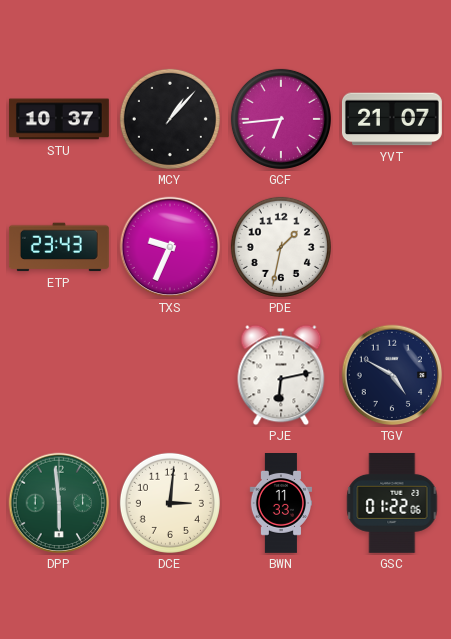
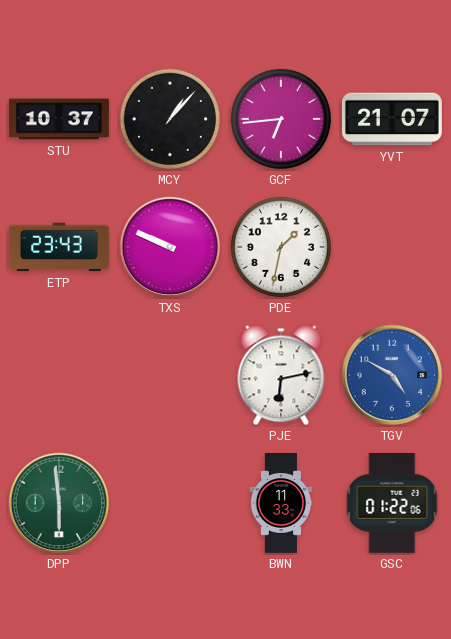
TXS: 9:34 -> 9:49
TGV dial: navy -> blue
DCE: 3:01 -> none
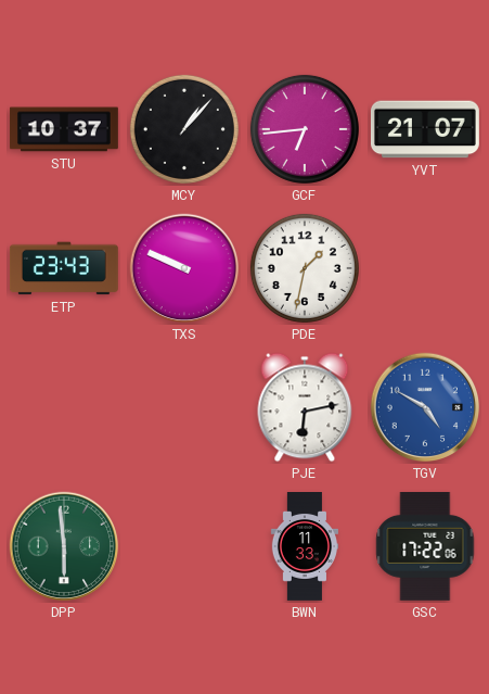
GSC: 01:22 -> 17:22
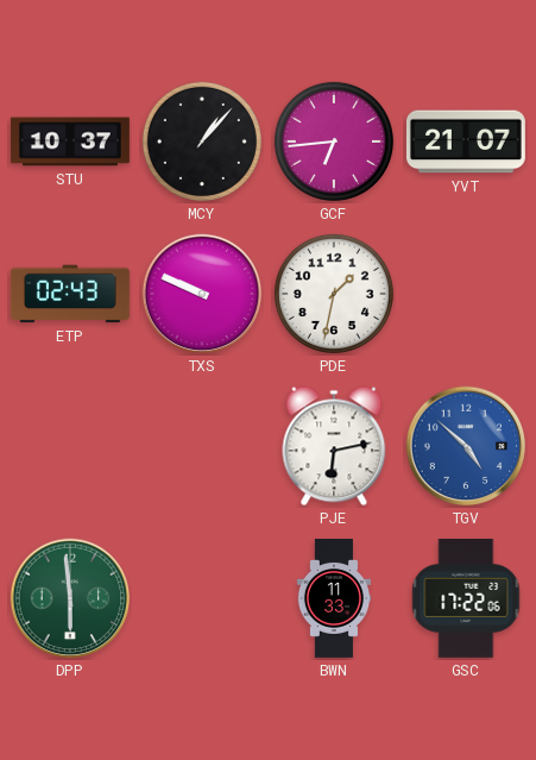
ETP: 23:43 -> 02:43
TGV: 4:50 -> 4:52
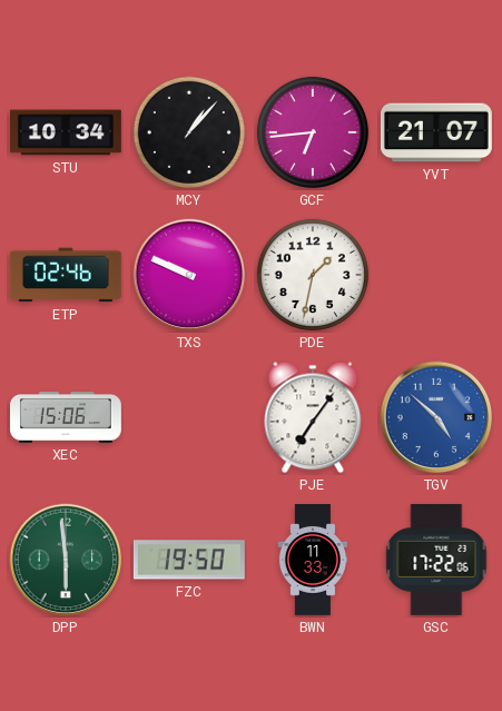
STU: 10:37 -> 10:34
ETP: 02:43 -> 02:46
XEC: none -> 15:06
PJE: 6:13 -> 7:06
FZC: none -> 19:50
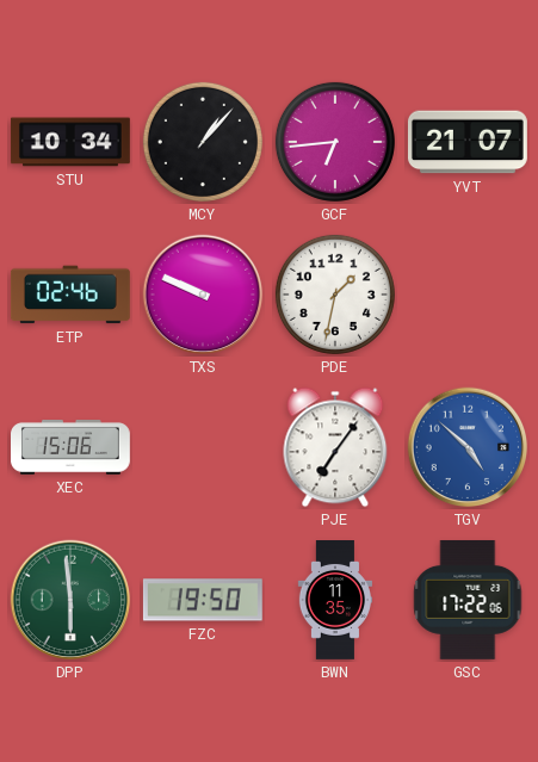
BWN: 11:33 -> 11:35
